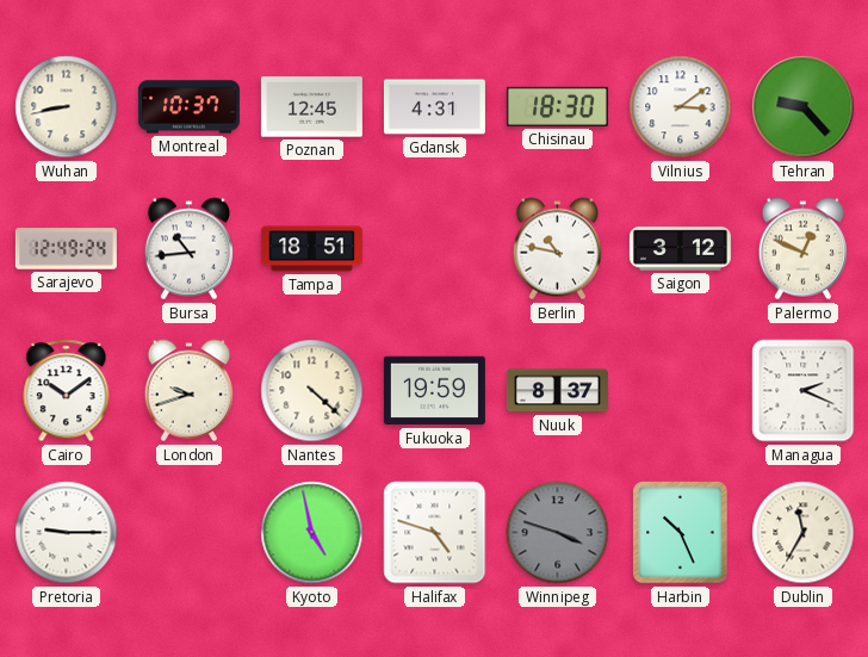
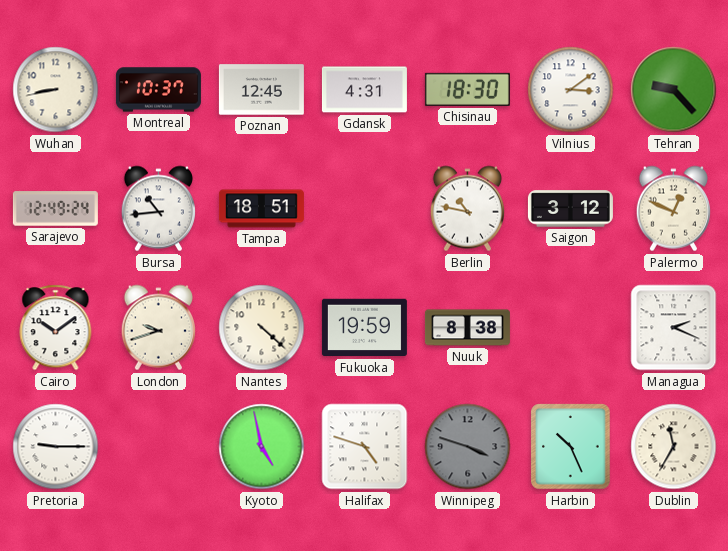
Nuuk: 8:37 -> 8:38
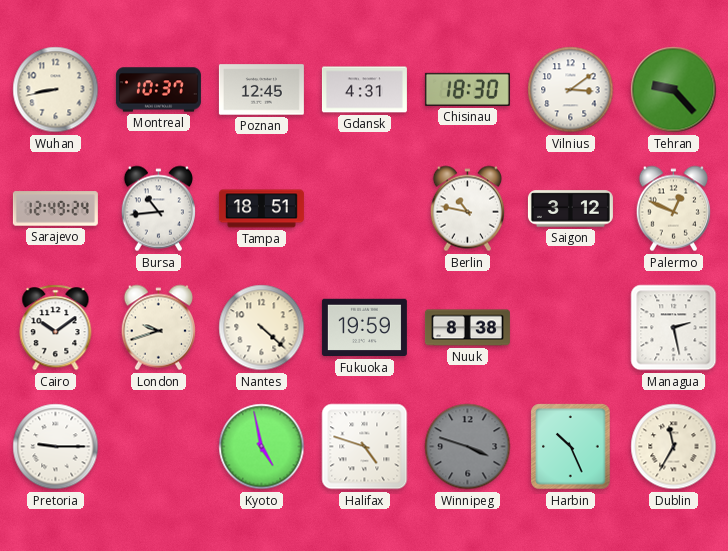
Managua: 2:19 -> 2:28
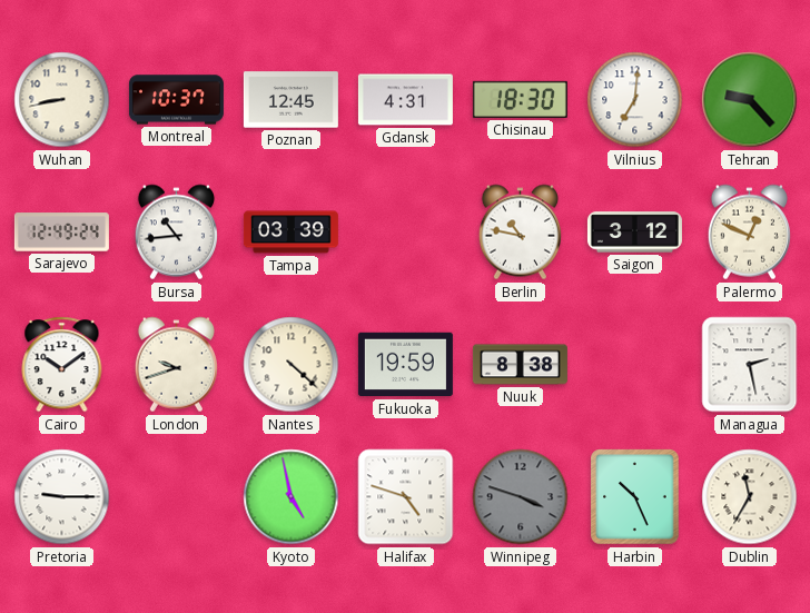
Vilnius: 3:09 -> 7:01
Tampa: 18:51 -> 03:39
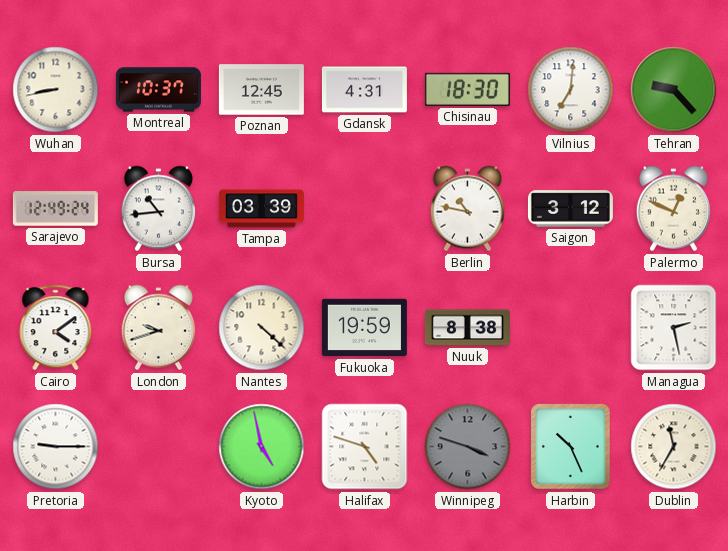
Cairo: 10:09 -> 4:09
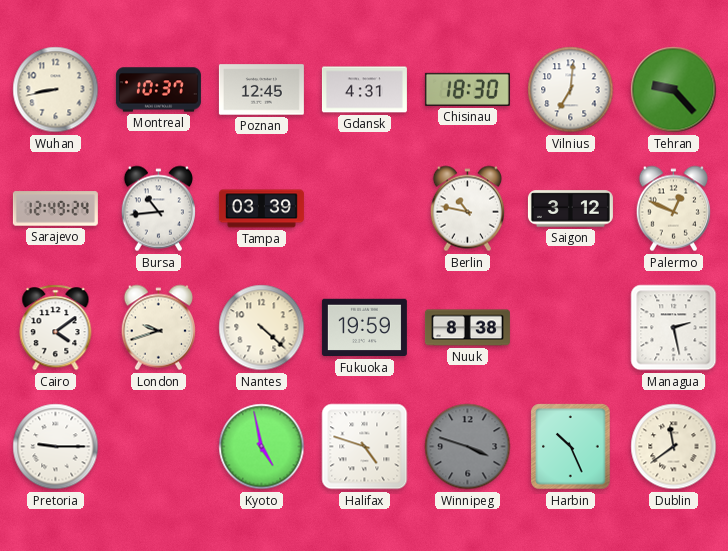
Dublin: 11:35 -> 11:39
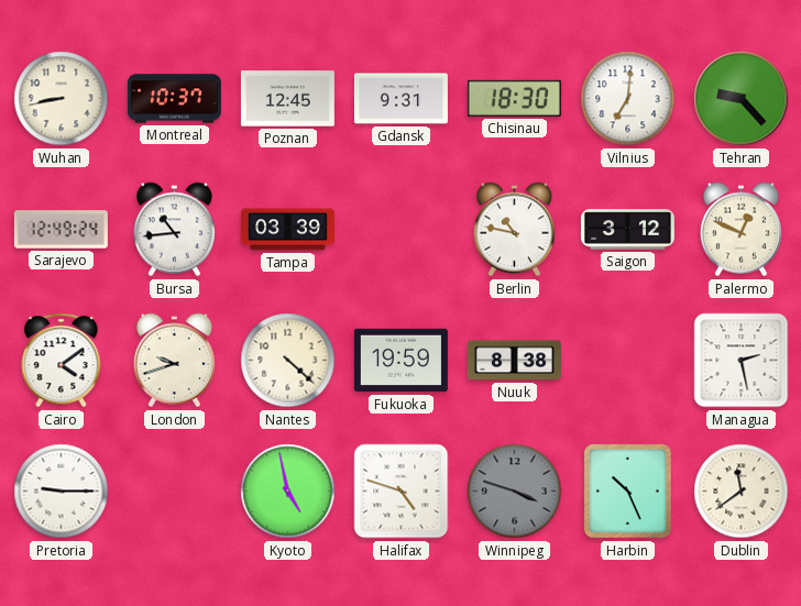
Gdansk: 4:31 -> 9:31
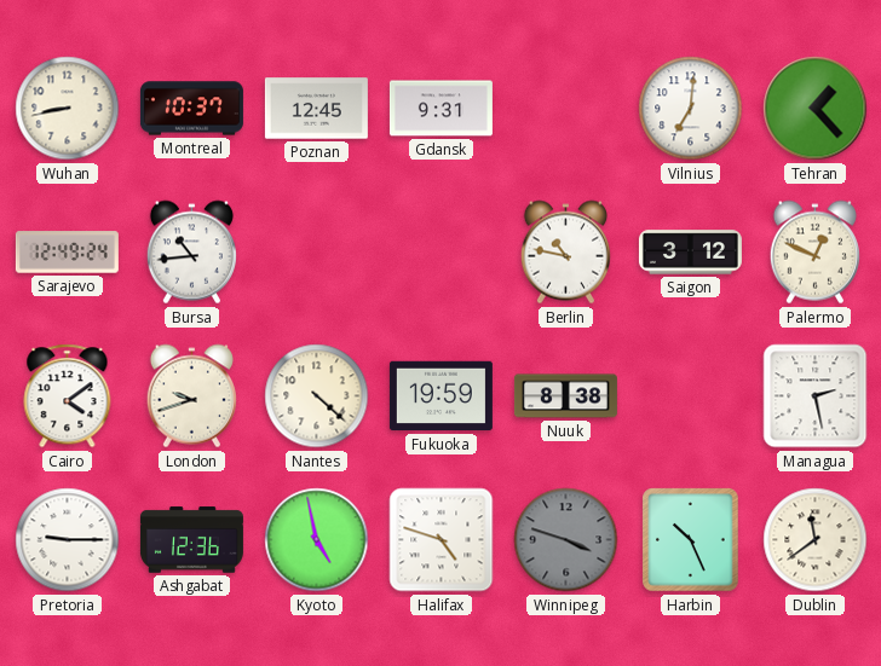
Chisinau: 18:30 -> none
Tehran: 9:23 -> 1:23
Tampa: 03:39 -> none
Ashgabat: none -> 12:36
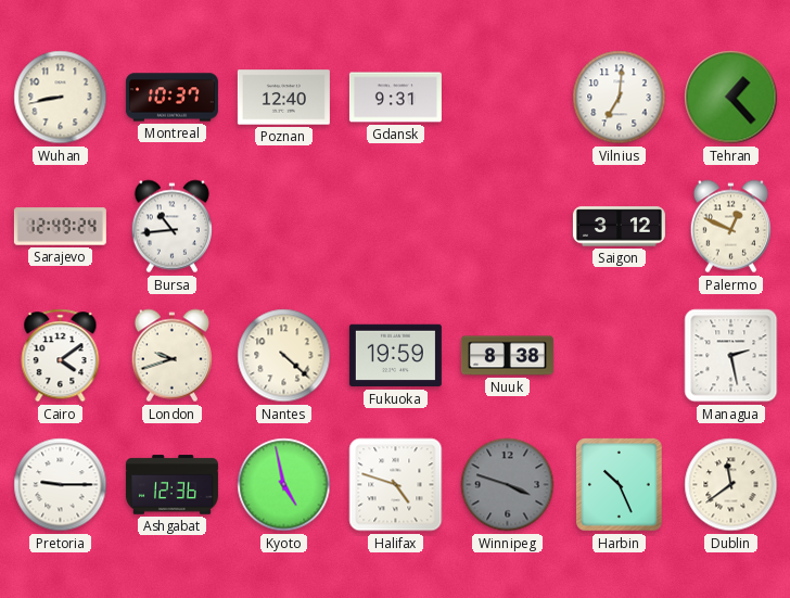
Poznan: 12:45 -> 12:40
Berlin: 10:47 -> none
